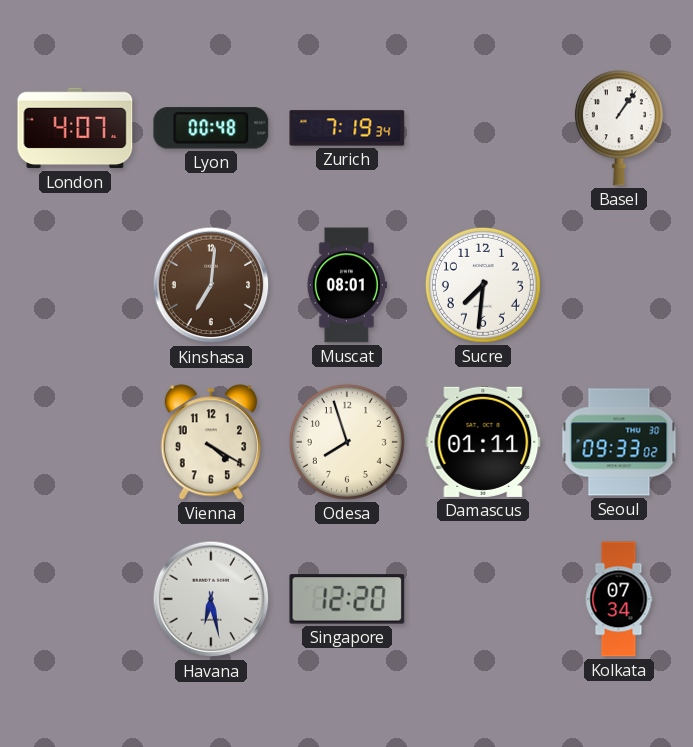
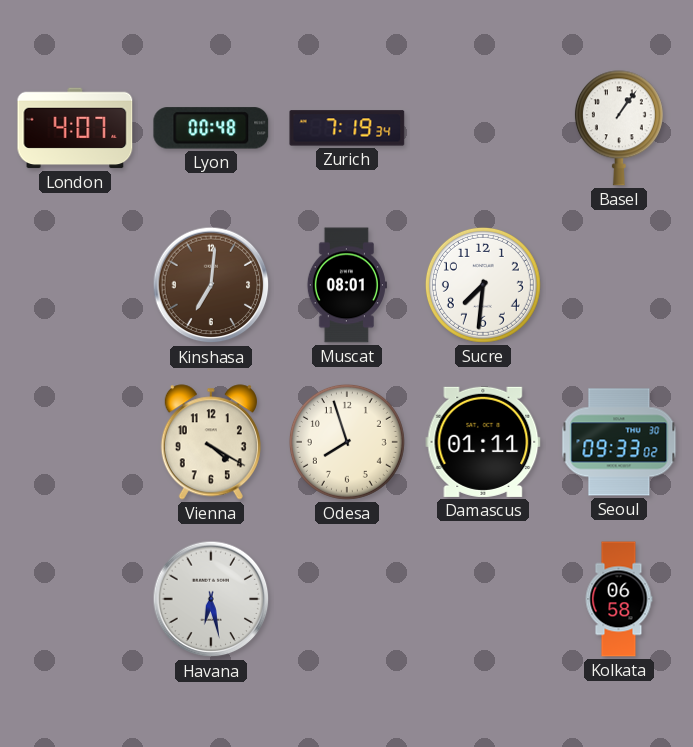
Singapore: 12:20 -> none
Kolkata: 07:34 -> 06:58
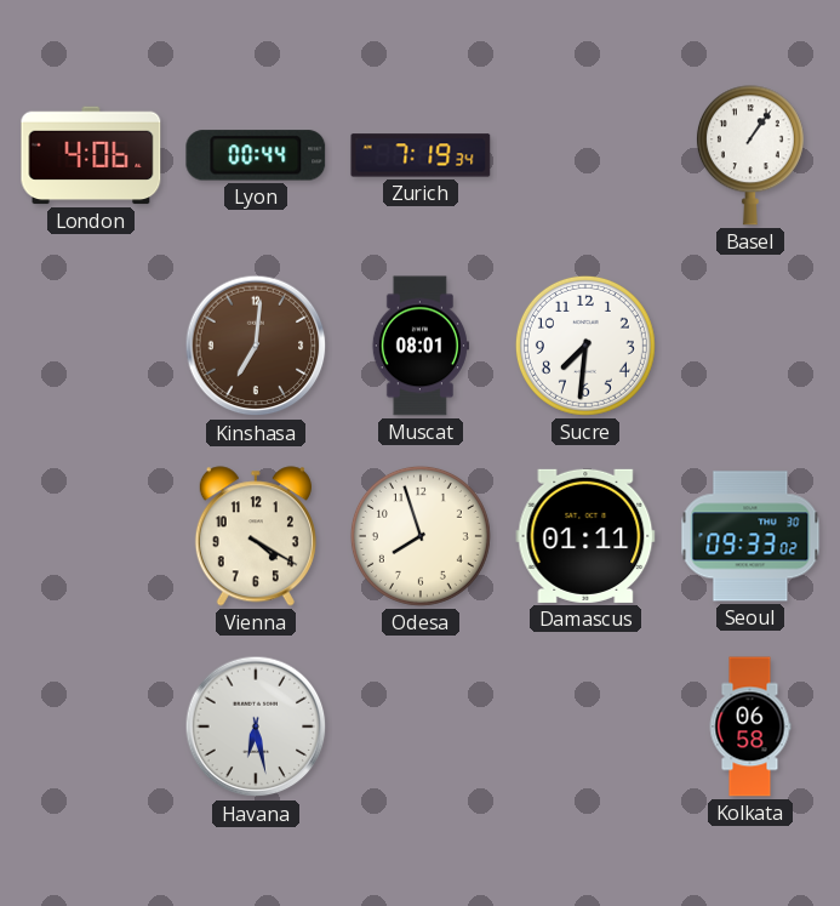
London: 4:07 -> 4:06
Lyon: 00:48 -> 00:44
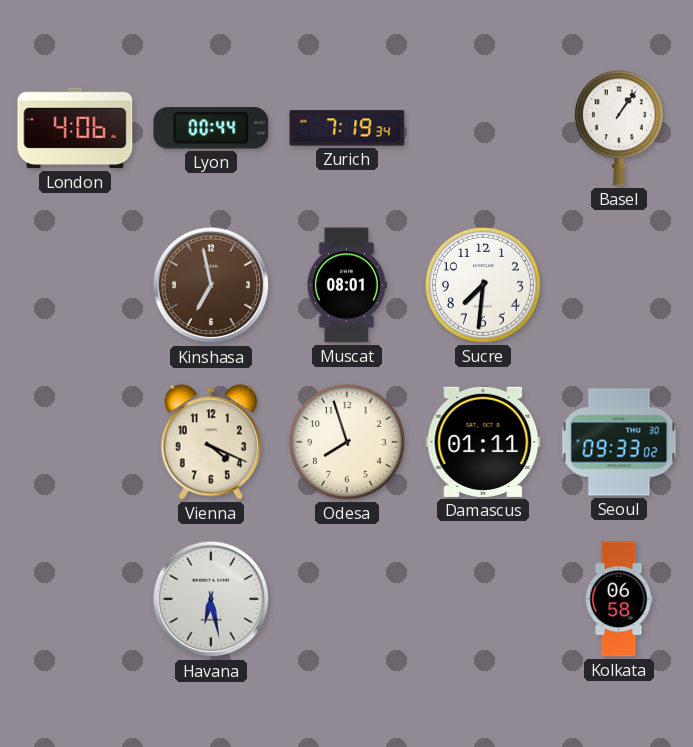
Kinshasa: 7:01 -> 6:58
Vienna: 4:20 -> 4:19
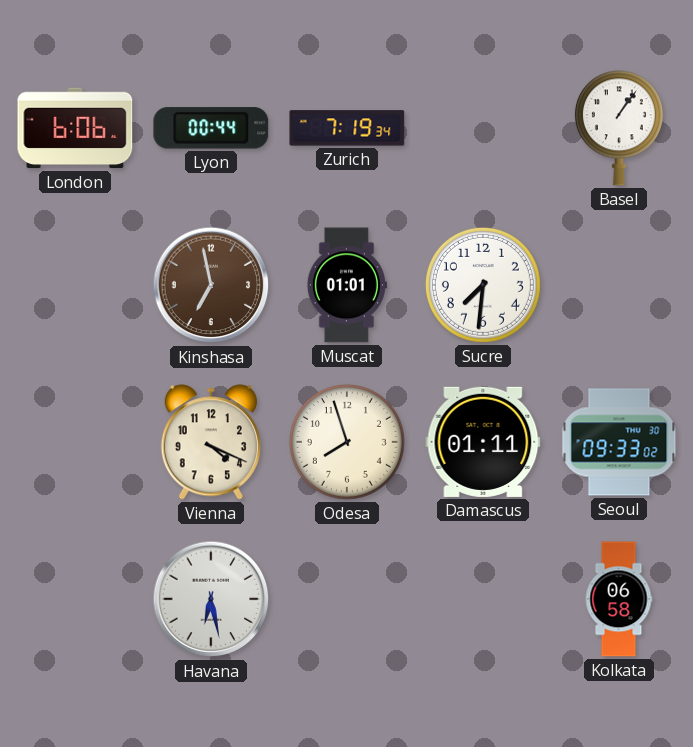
London: 4:06 -> 6:06
Muscat: 08:01 -> 01:01
